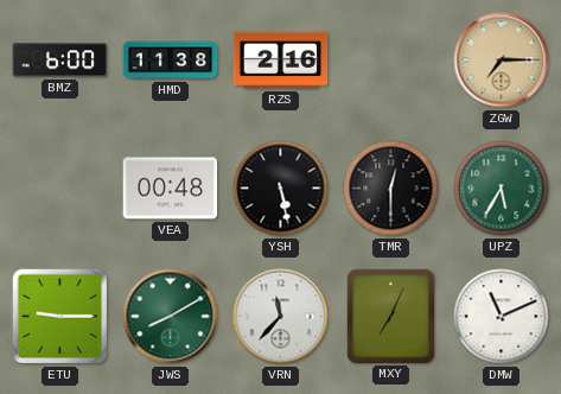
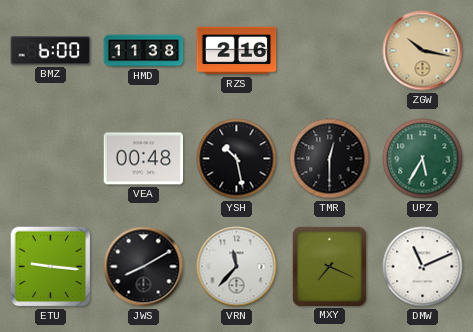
ZGW: 7:15 -> 10:17
YSH: 5:28 -> 10:28
ETU: 9:15 -> 9:16
JWS dial: green -> black
MXY: 7:04 -> 7:19
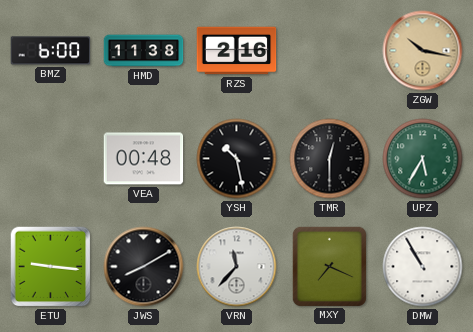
DMW: 11:11 -> 10:55
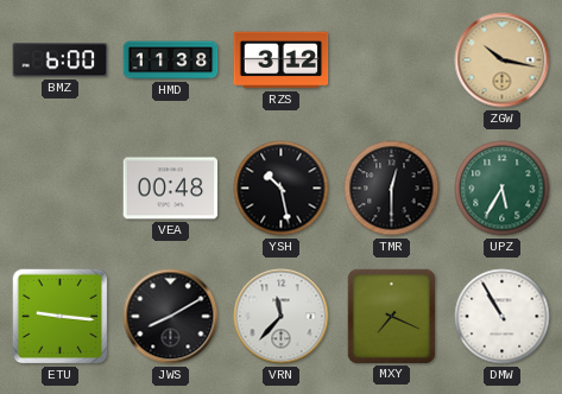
RZS: 2:16 -> 3:12
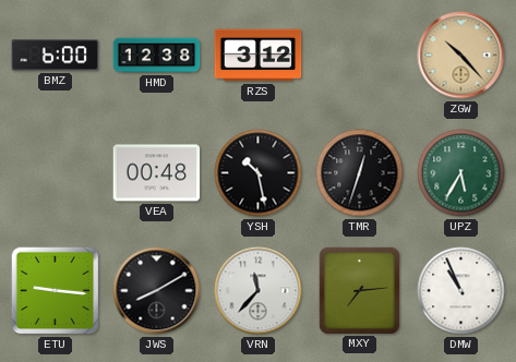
HMD: 11:38 -> 12:38
ZGW: 10:17 -> 10:23
TMR: 12:30 -> 12:33
MXY: 7:19 -> 7:14
DMW: 10:55 -> 10:56
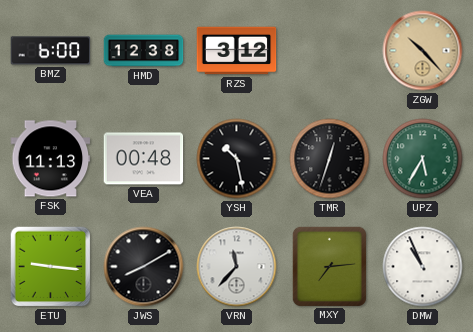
FSK: none -> 11:13
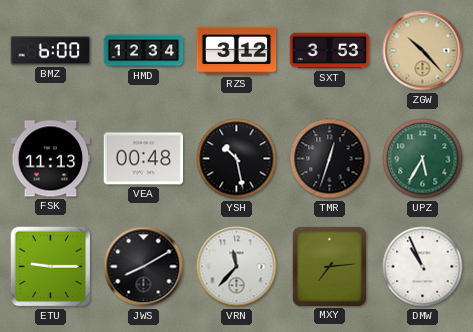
HMD: 12:38 -> 12:34
SXT: none -> 3:53
ETU: 9:16 -> 9:15
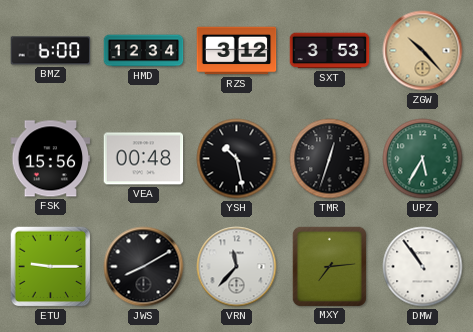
FSK: 11:13 -> 15:56
DMW: 10:56 -> 10:54
